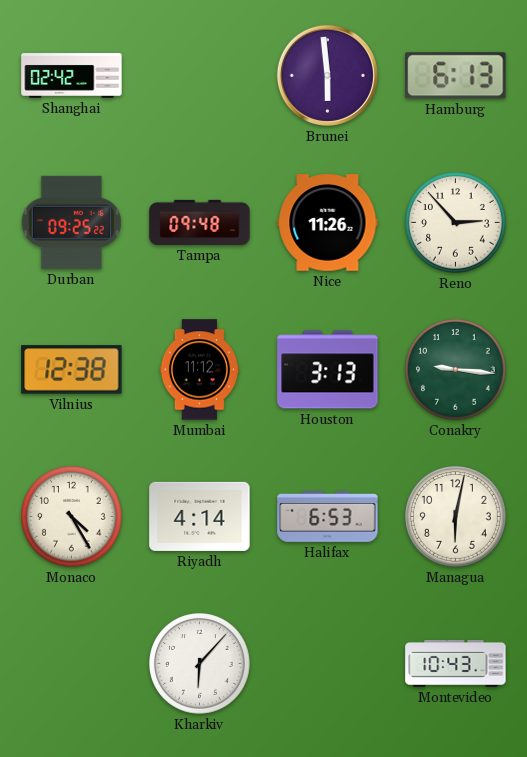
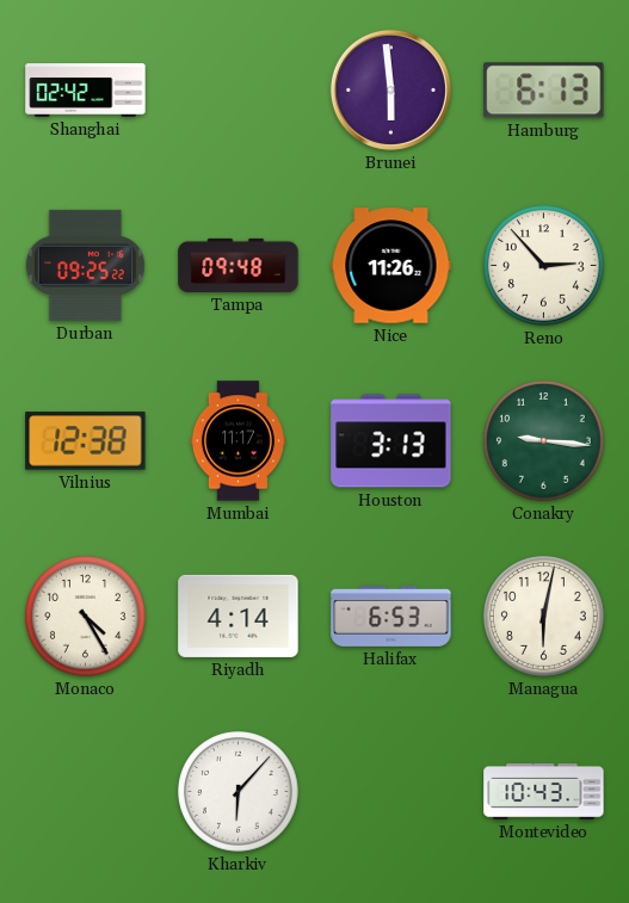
Mumbai: 11:12 -> 11:17
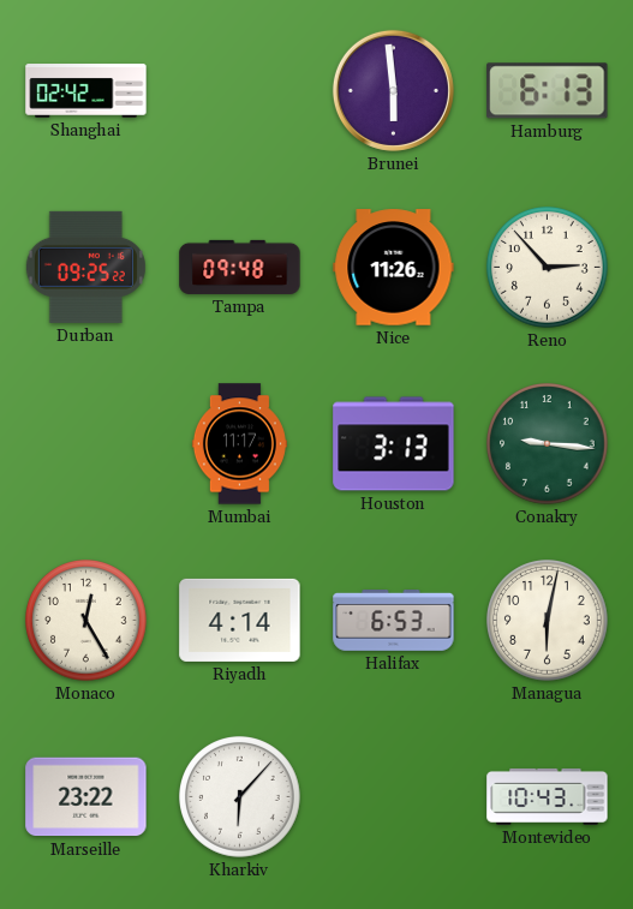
Vilnius: 12:38 -> none
Monaco: 4:25 -> 12:25
Marseille: none -> 23:22
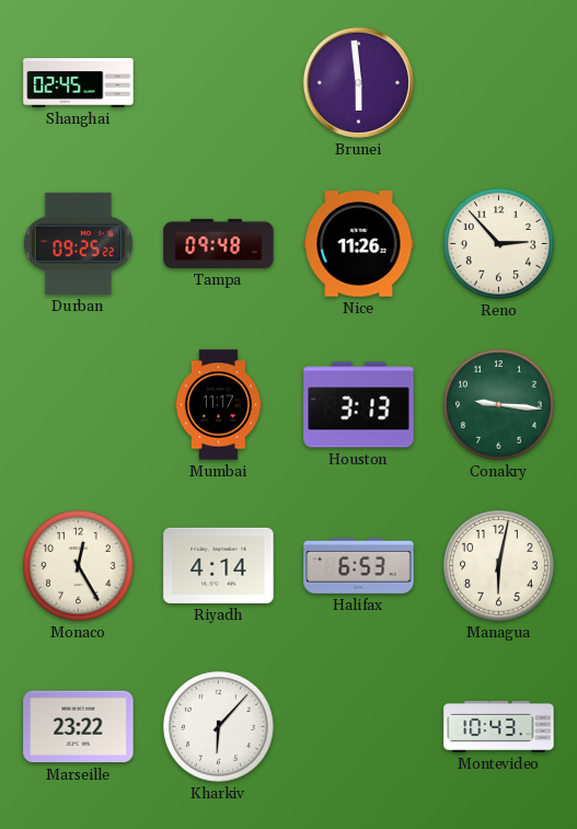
Shanghai: 02:42 -> 02:45
Hamburg: 6:13 -> none
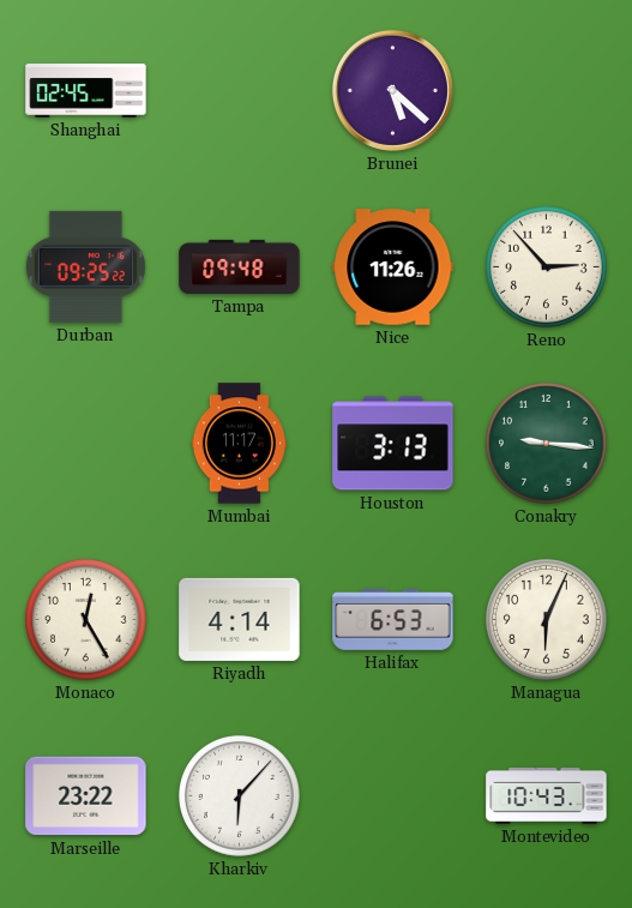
Brunei: 5:59 -> 5:22
Managua: 6:02 -> 6:04
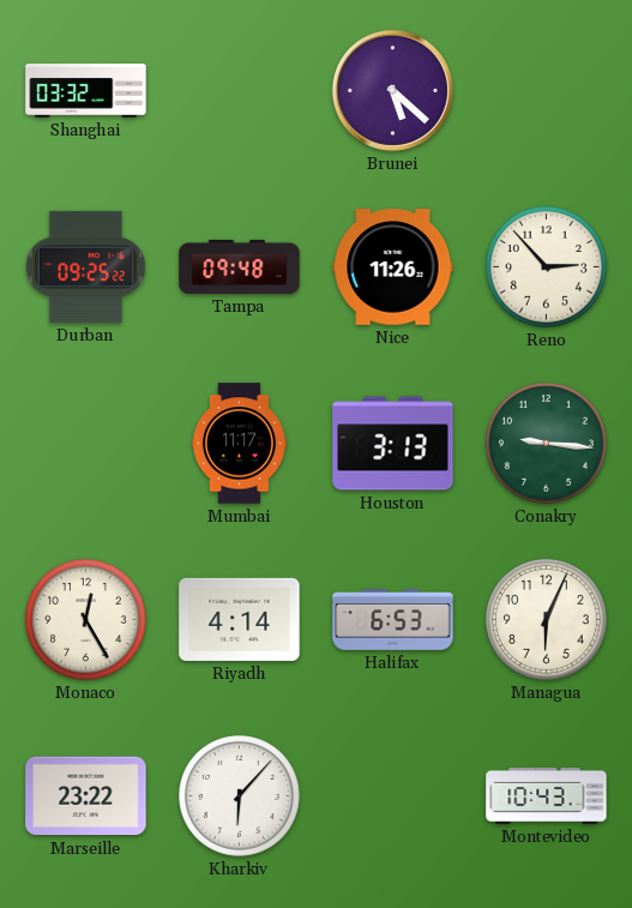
Shanghai: 02:45 -> 03:32
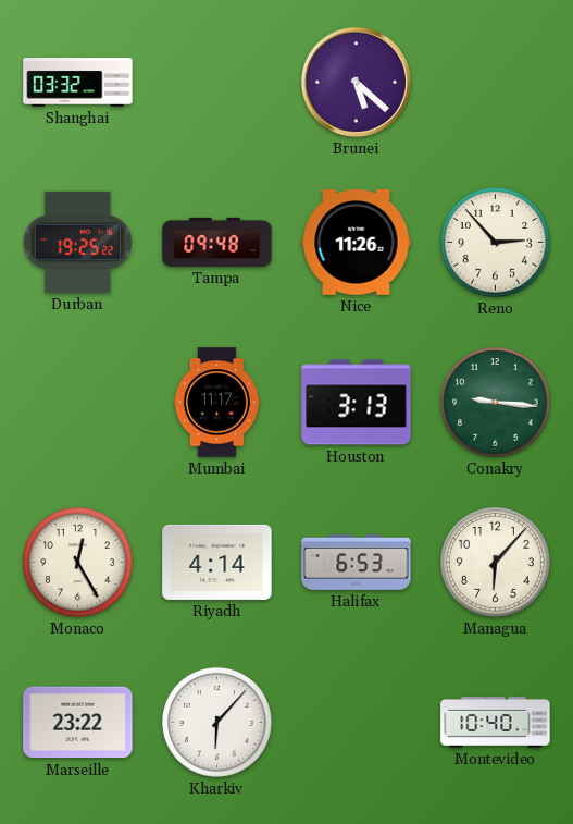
Durban: 09:25 -> 19:25
Managua: 6:04 -> 6:07
Montevideo: 10:43 -> 10:40
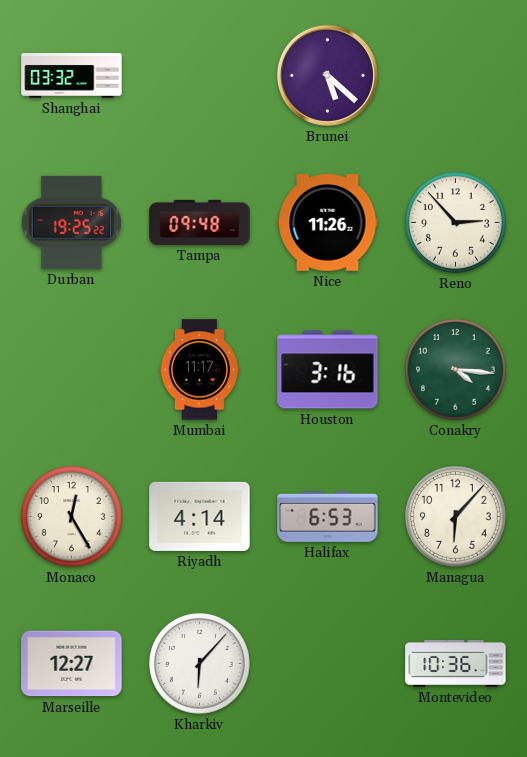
Houston: 3:13 -> 3:16
Conakry: 9:16 -> 4:16
Marseille: 23:22 -> 12:27
Montevideo: 10:40 -> 10:36
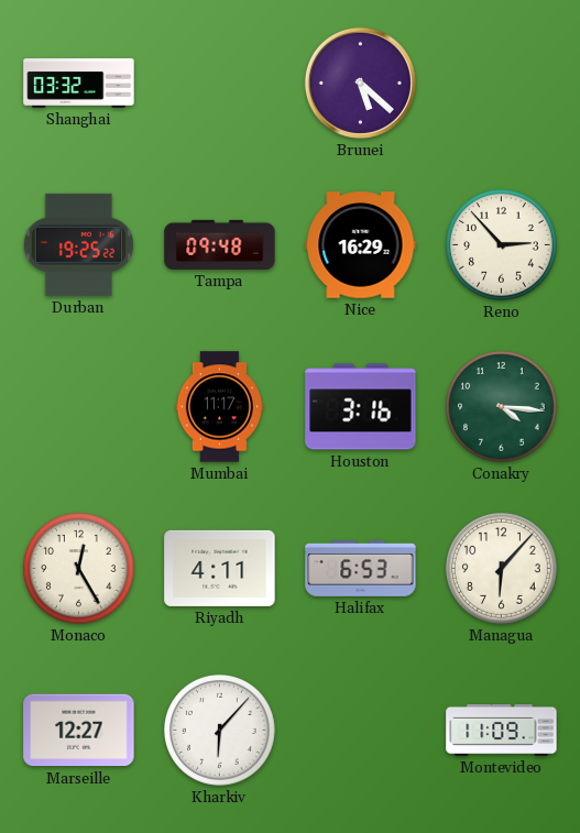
Nice: 11:26 -> 16:29
Riyadh: 4:14 -> 4:11
Montevideo: 10:36 -> 11:09
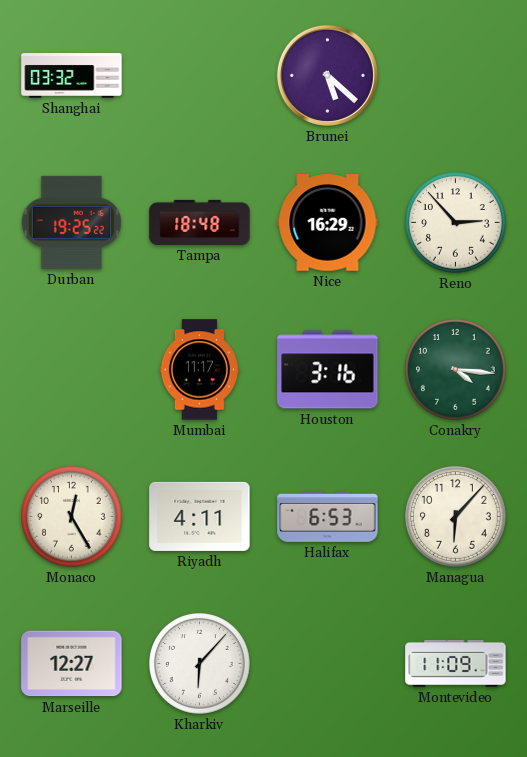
Tampa: 09:48 -> 18:48
